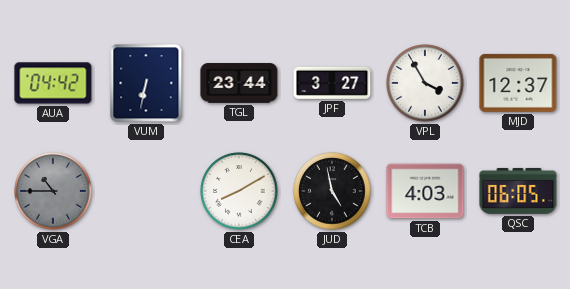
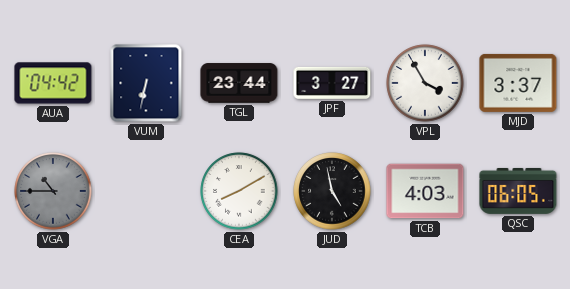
MJD: 12:37 -> 3:37
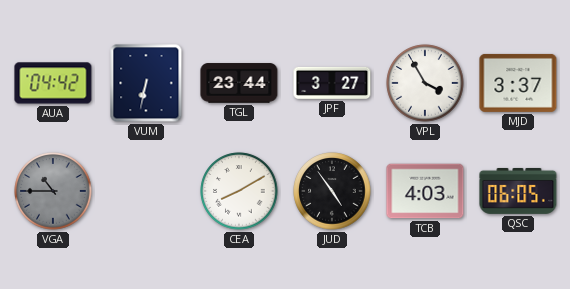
JUD: 4:58 -> 4:54
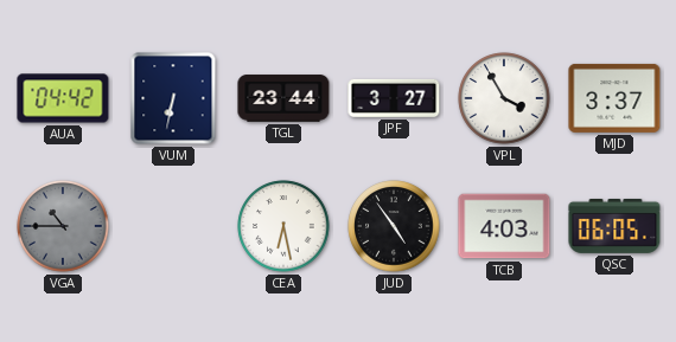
CEA: 8:10 -> 6:28
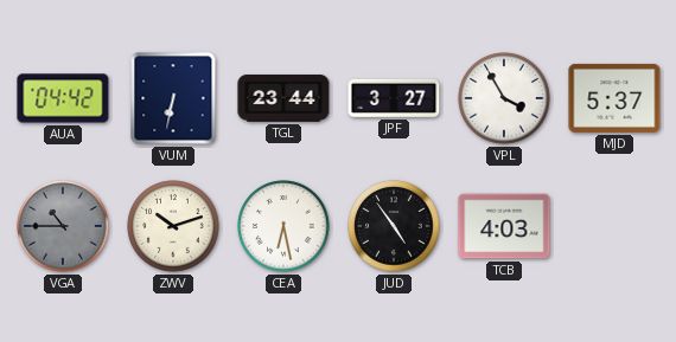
MJD: 3:37 -> 5:37
ZWV: none -> 10:12
QSC: 06:05 -> none
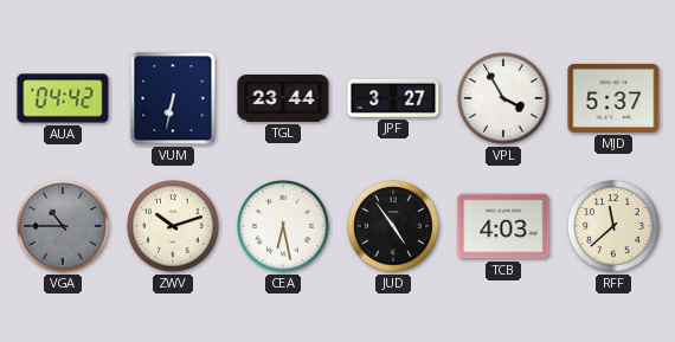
RFF: none -> 11:38
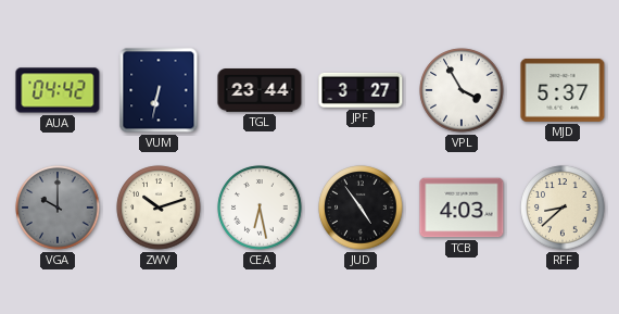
VGA: 10:45 -> 10:00
RFF: 11:38 -> 8:38
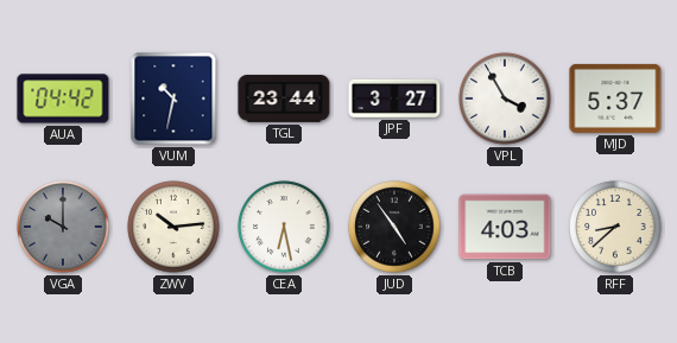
VUM: 6:32 -> 10:32
ZWV: 10:12 -> 10:14
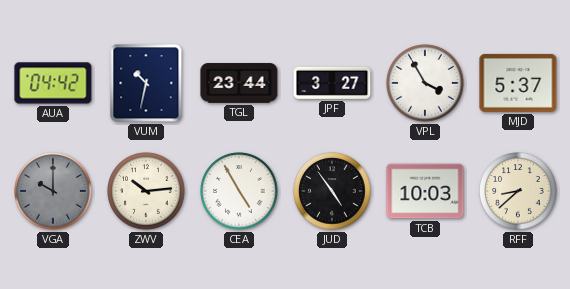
CEA: 6:28 -> 4:55
TCB: 4:03 -> 10:03
